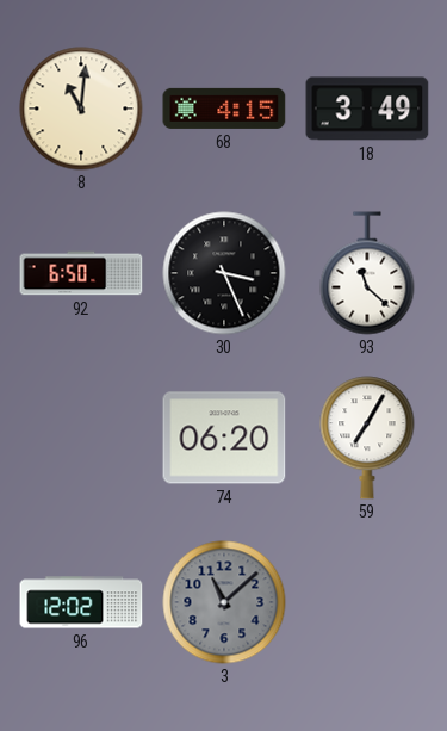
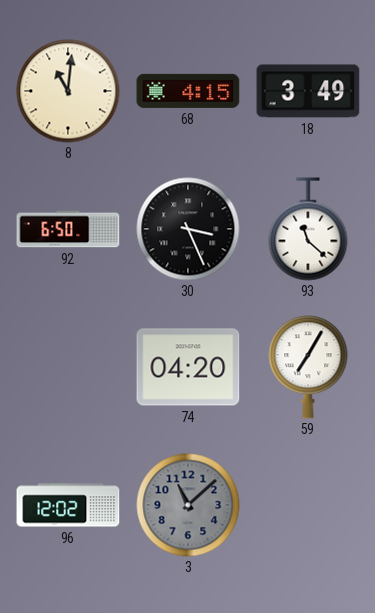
74: 06:20 -> 04:20
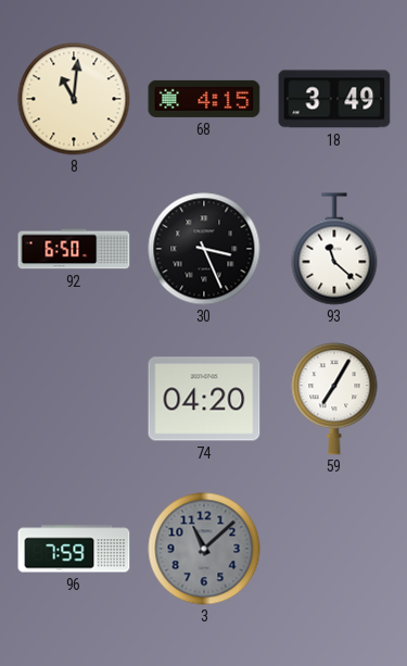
96: 12:02 -> 7:59
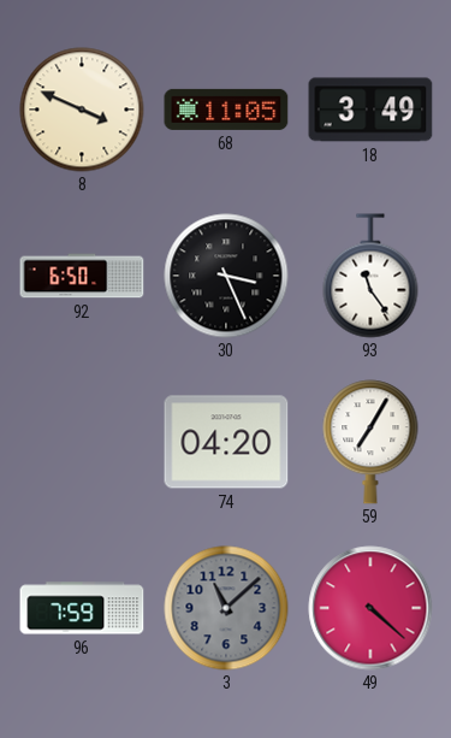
8: 11:01 -> 3:49
68: 4:15 -> 11:05
93: 11:22 -> 11:24
49: none -> 4:22
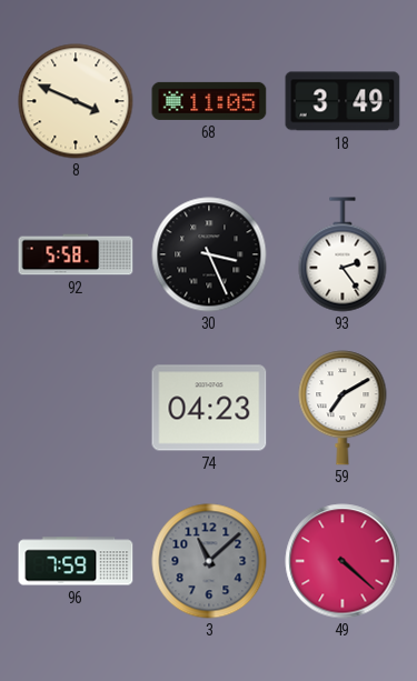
92: 6:50 -> 5:58
93: 11:24 -> 2:24
74: 04:20 -> 04:23
59: 7:05 -> 7:10
